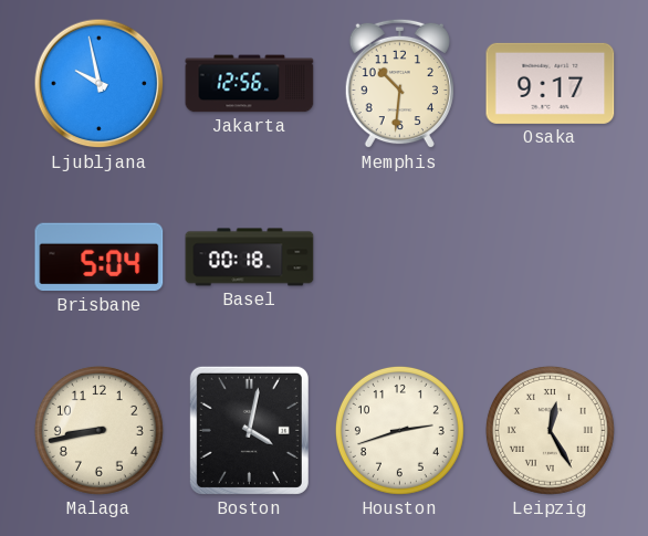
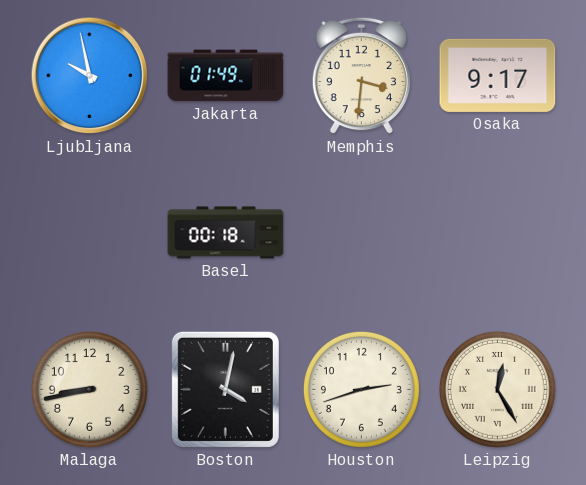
Jakarta: 12:56 -> 01:49
Memphis: 10:31 -> 3:31
Brisbane: 5:04 -> none
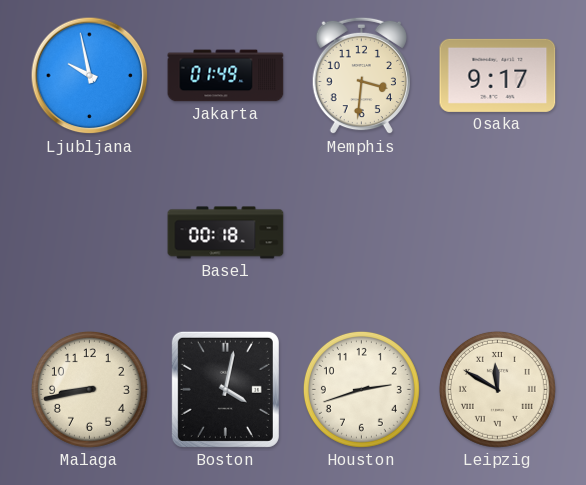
Leipzig: 12:25 -> 11:50
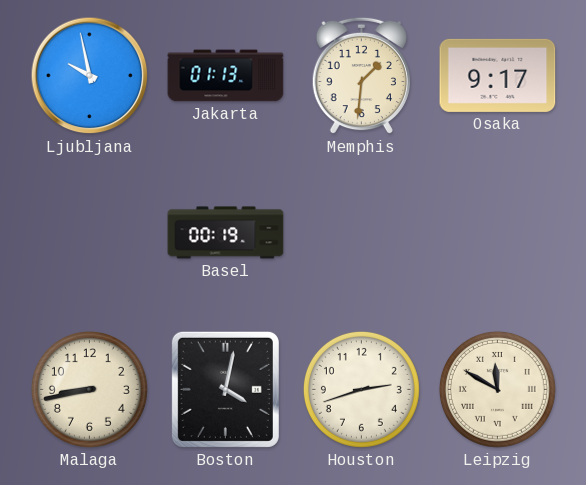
Jakarta: 01:49 -> 01:13
Memphis: 3:31 -> 1:31
Basel: 00:18 -> 00:19
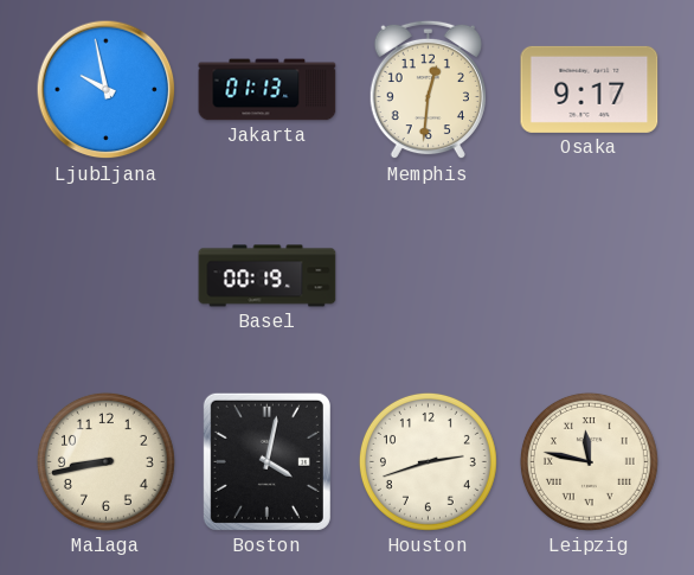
Memphis: 1:31 -> 12:31
Leipzig: 11:50 -> 11:47
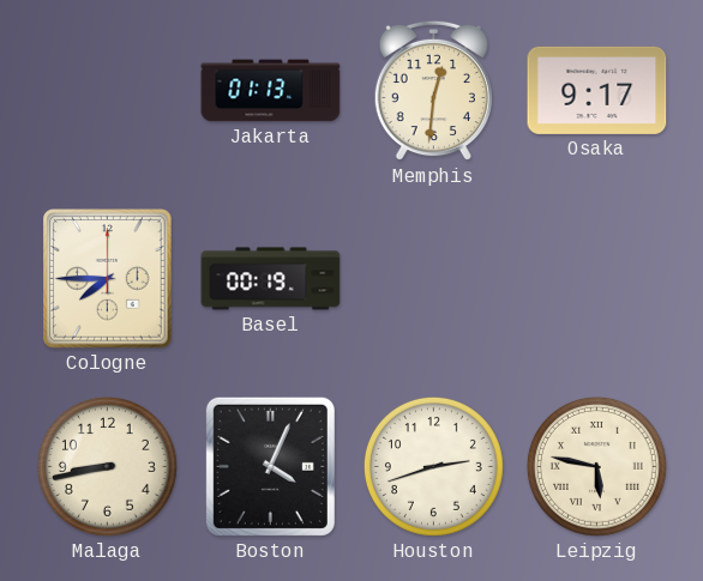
Ljubljana: 9:58 -> none
Cologne: none -> 7:45
Boston: 4:02 -> 4:04
Leipzig: 11:47 -> 5:47
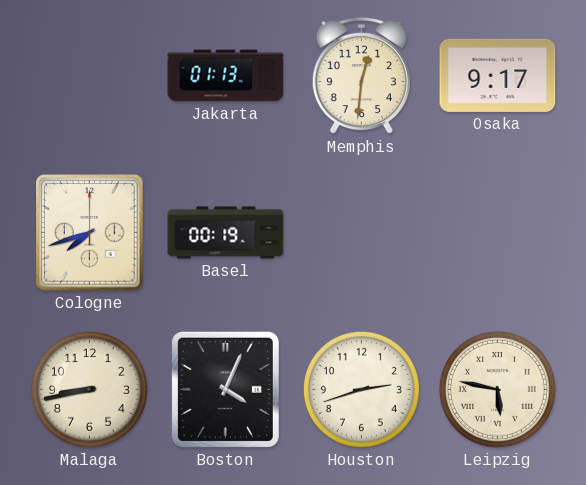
Cologne: 7:45 -> 7:42
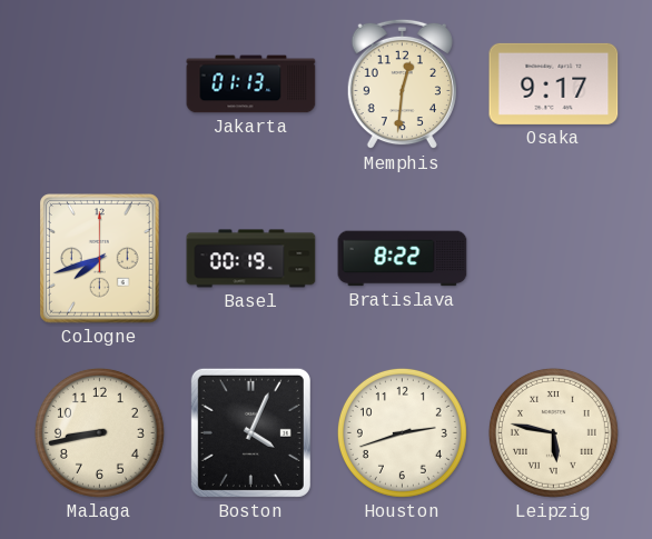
Bratislava: none -> 8:22
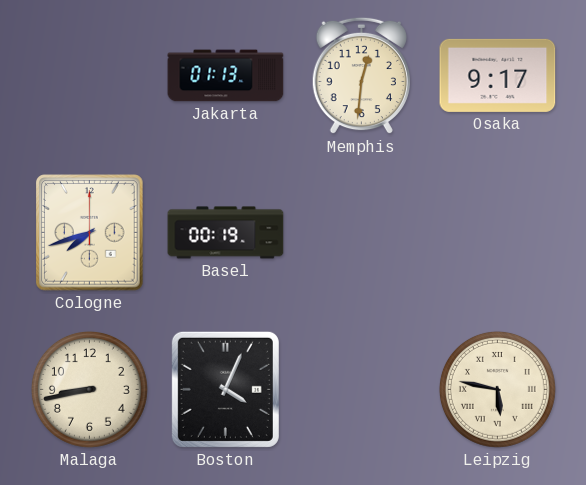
Bratislava: 8:22 -> none
Houston: 2:42 -> none
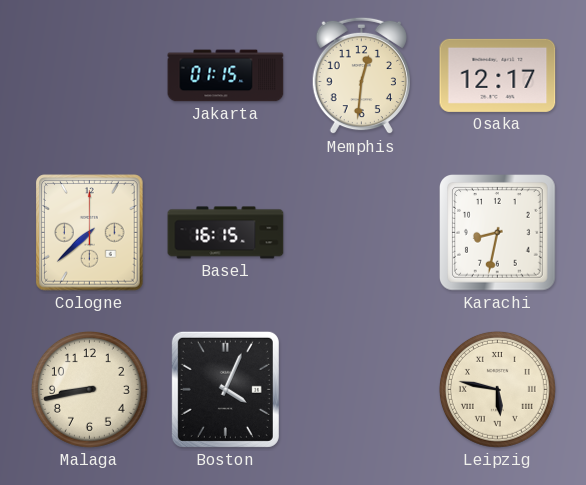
Jakarta: 01:13 -> 01:15
Osaka: 9:17 -> 12:17
Cologne: 7:42 -> 7:38
Basel: 00:19 -> 16:15
Karachi: none -> 8:32
